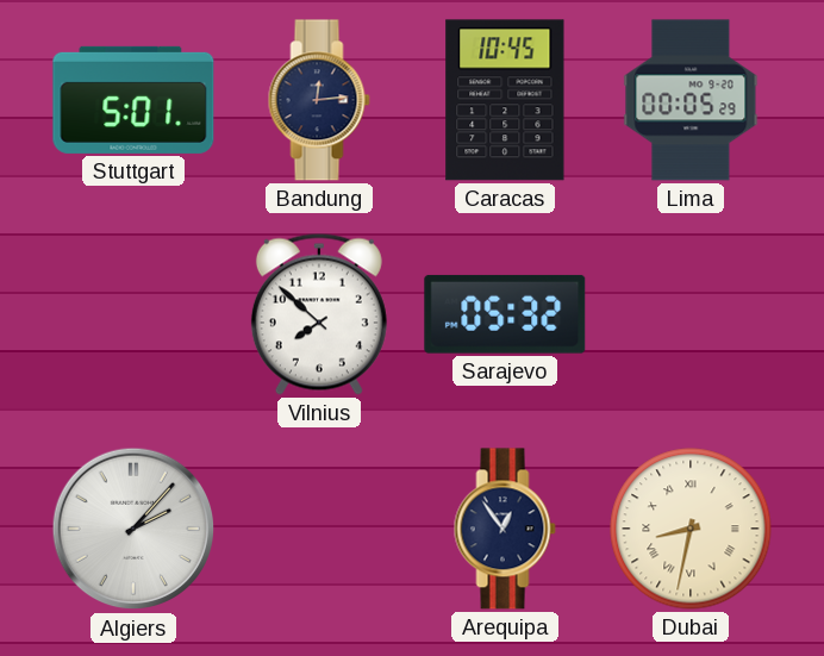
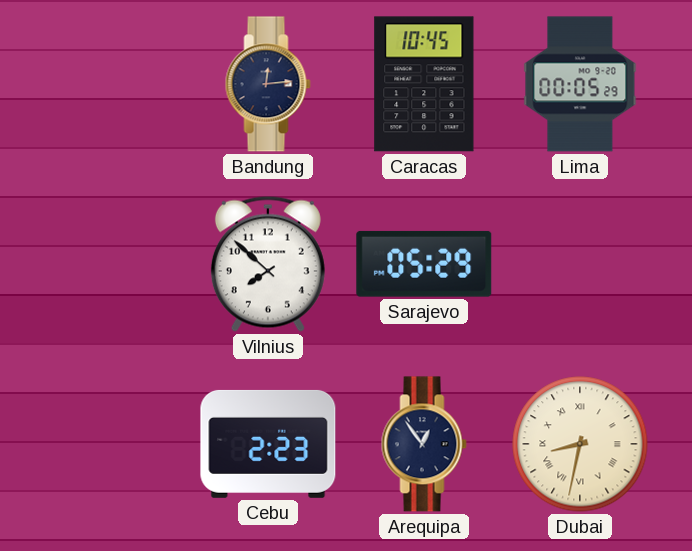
Stuttgart: 5:01 -> none
Sarajevo: 05:32 -> 05:29
Algiers: 2:07 -> none
Cebu: none -> 2:23
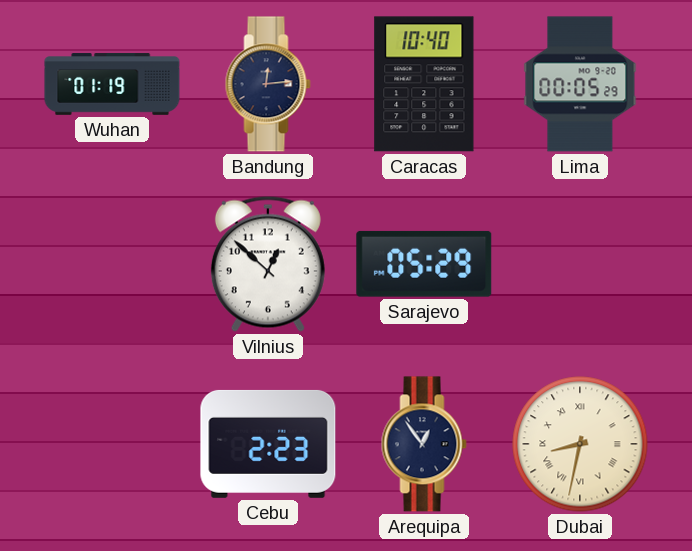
Wuhan: none -> 01:19
Caracas: 10:45 -> 10:40
Vilnius: 7:52 -> 12:52
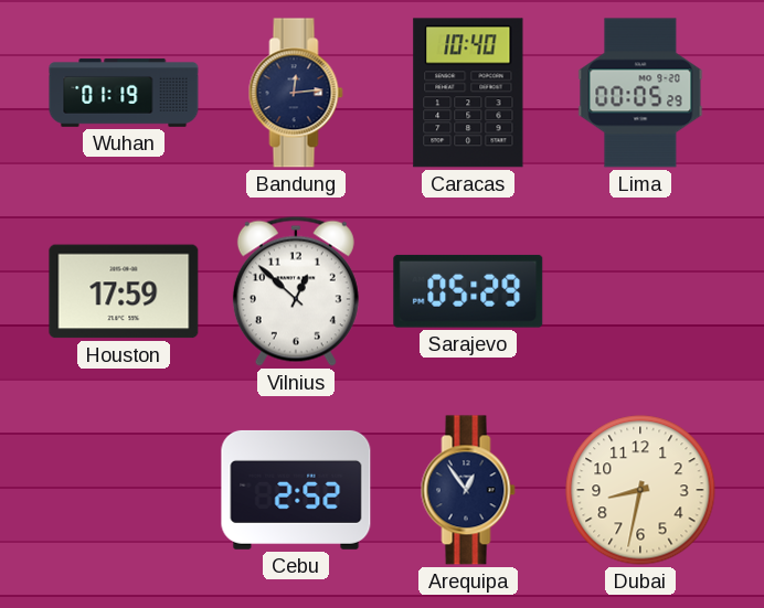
Houston: none -> 17:59
Cebu: 2:23 -> 2:52
Dubai numerals: Roman -> Arabic
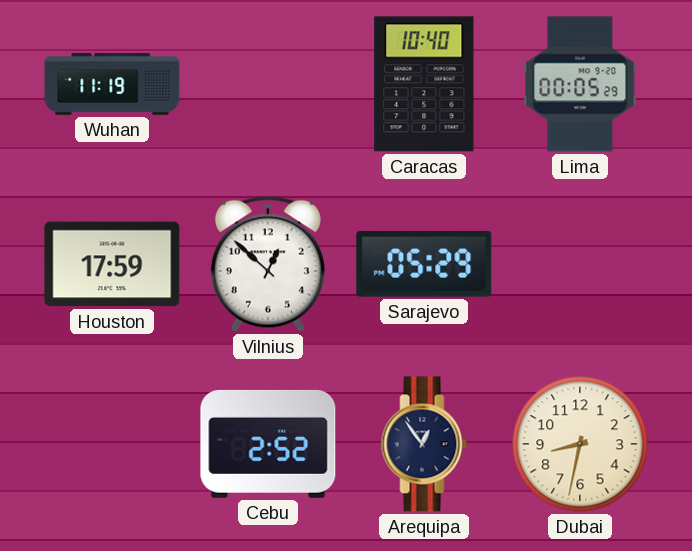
Wuhan: 01:19 -> 11:19
Bandung: 12:14 -> none
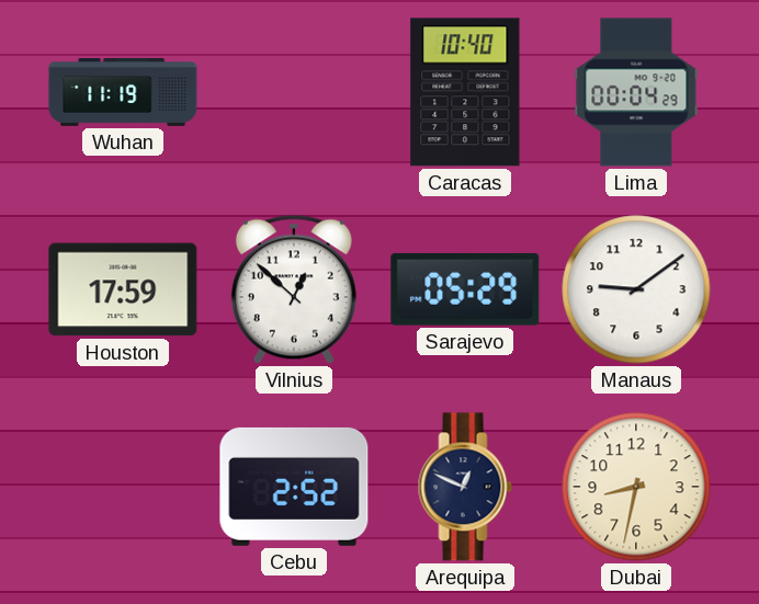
Lima: 00:05 -> 00:04
Manaus: none -> 9:09
Arequipa: 12:54 -> 12:49
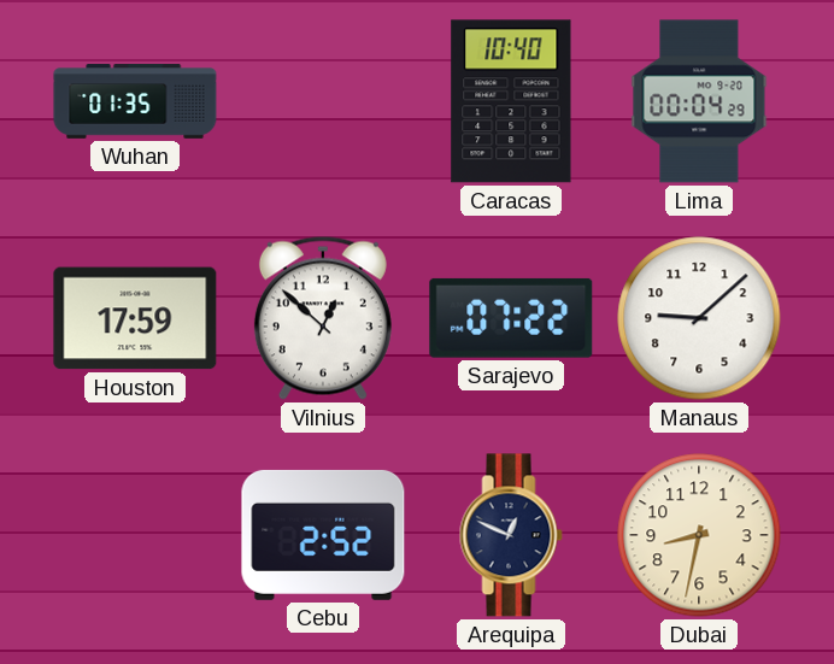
Wuhan: 11:19 -> 01:35
Sarajevo: 05:29 -> 07:22
Manaus: 9:09 -> 9:08
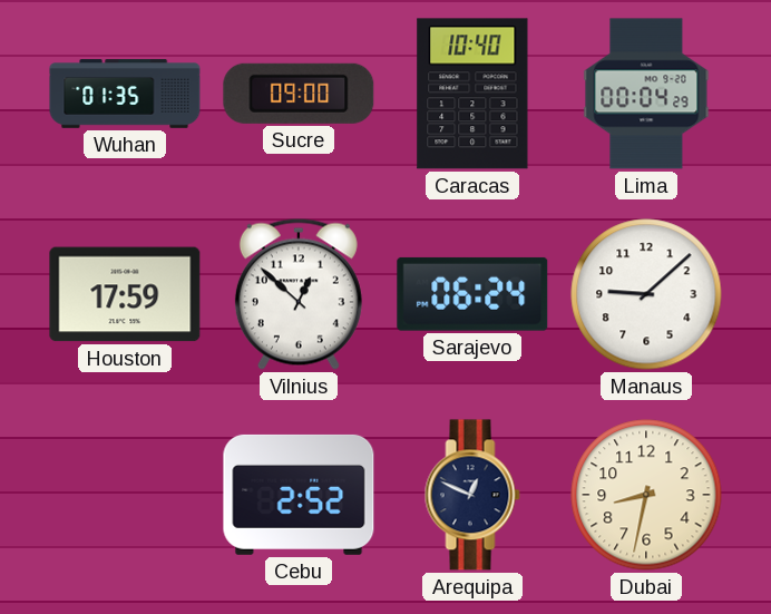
Sucre: none -> 09:00
Sarajevo: 07:22 -> 06:24
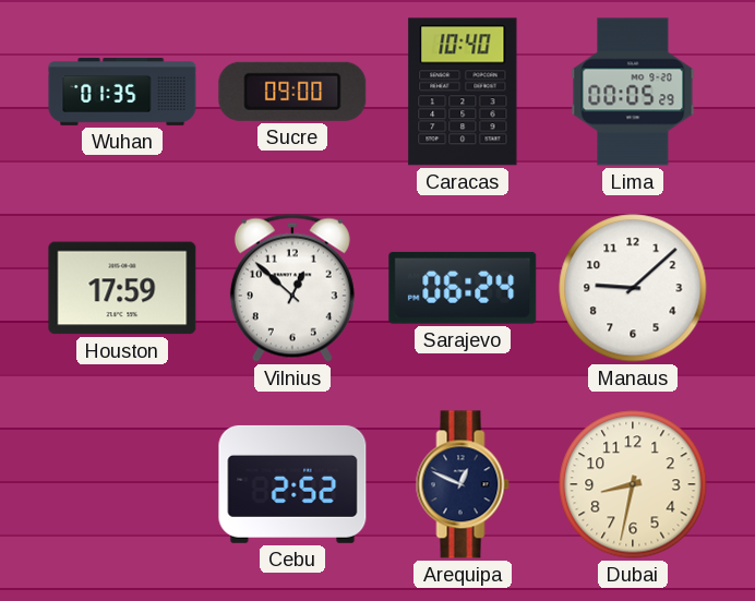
Lima: 00:04 -> 00:05
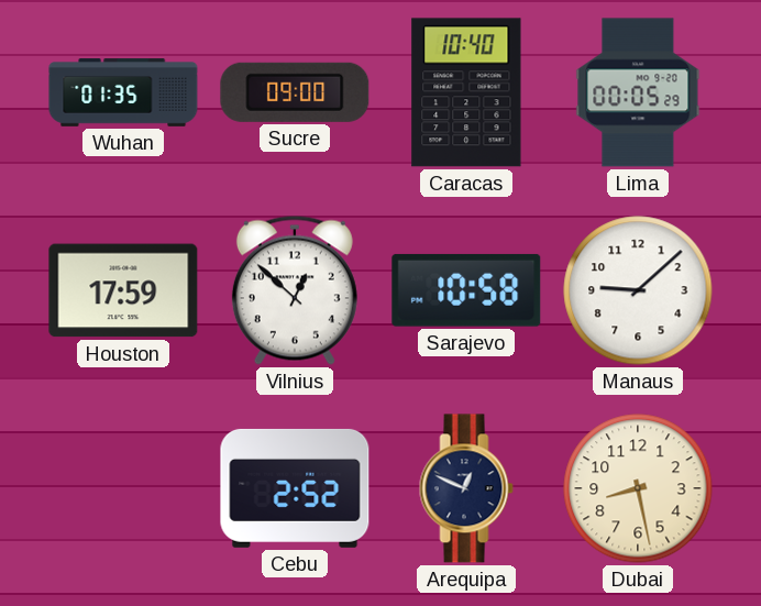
Sarajevo: 06:24 -> 10:58
Dubai: 8:32 -> 8:28
